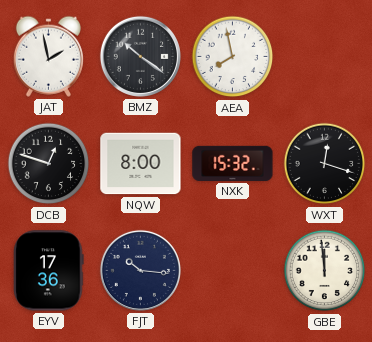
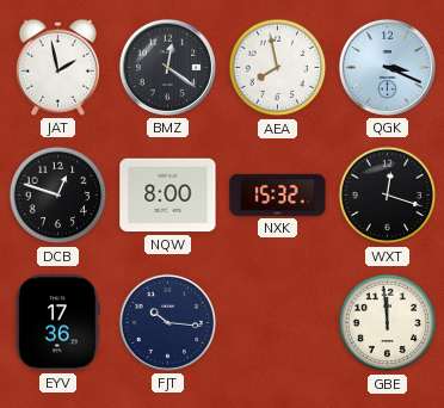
BMZ: 10:21 -> 12:21
QGK: none -> 3:19
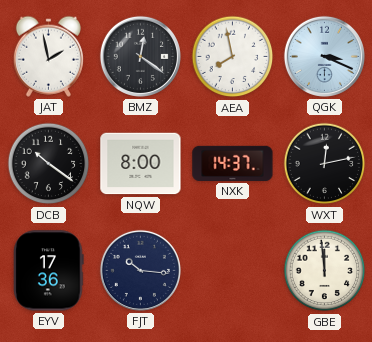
DCB: 12:48 -> 10:21
NXK: 15:32 -> 14:37
WXT: 12:18 -> 12:13
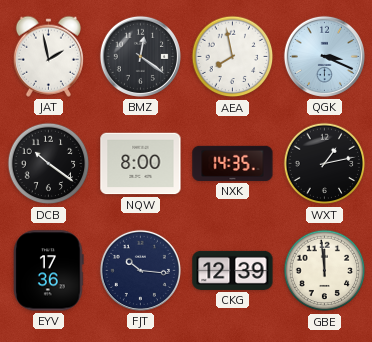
NXK: 14:37 -> 14:35
WXT: 12:13 -> 1:13
CKG: none -> 12:39
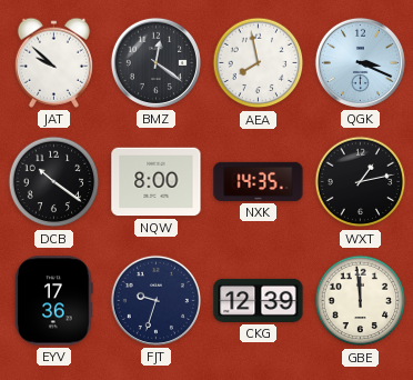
JAT: 1:58 -> 9:52
FJT: 10:16 -> 9:33
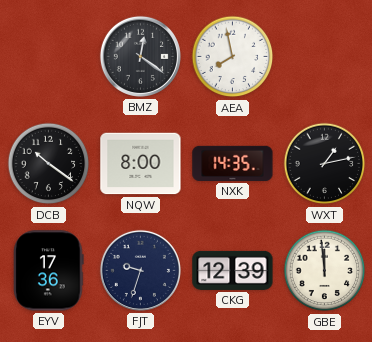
JAT: 9:52 -> none
QGK: 3:19 -> none
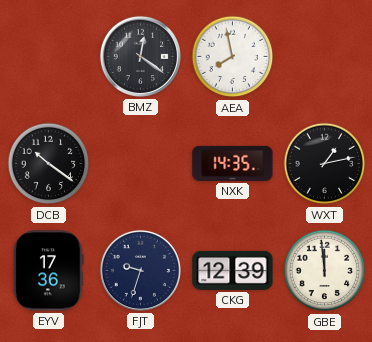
NQW: 8:00 -> none
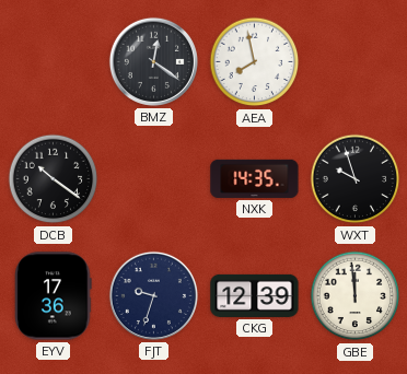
WXT: 1:13 -> 9:57
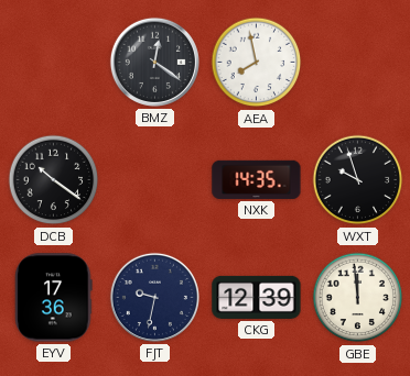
FJT: 9:33 -> 9:32
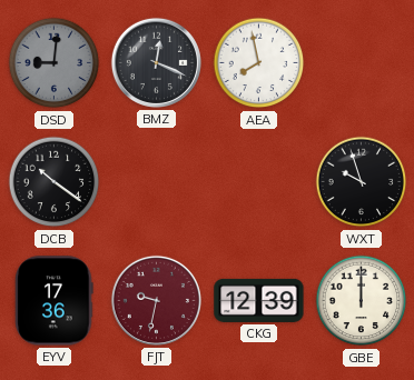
DSD: none -> 9:01
BMZ: 12:21 -> 12:19
NXK: 14:35 -> none
FJT dial: navy -> burgundy
GBE: 11:59 -> 12:00
